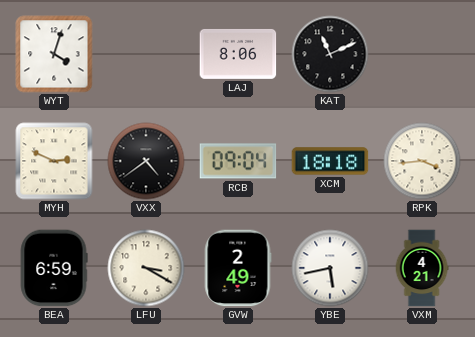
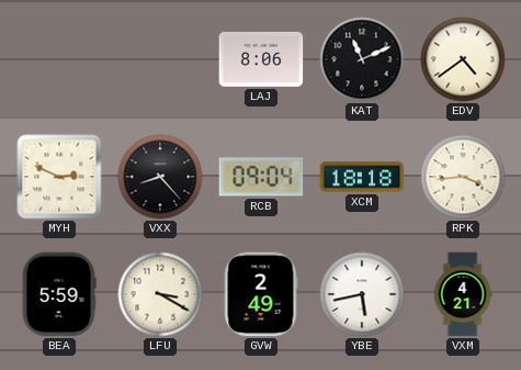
WYT: 4:03 -> none
EDV: none -> 4:39
VXX: 4:39 -> 8:23
BEA: 6:59 -> 5:59
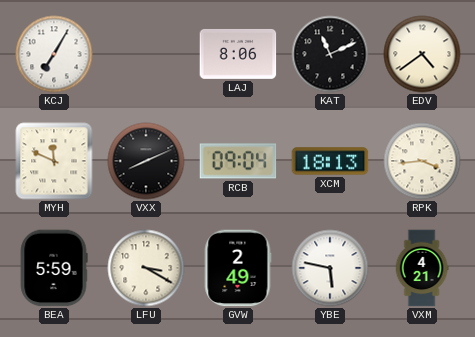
KCJ: none -> 7:05
MYH: 2:49 -> 11:49
VXX: 8:23 -> 8:11
XCM: 18:18 -> 18:13
YBE: 5:43 -> 5:47
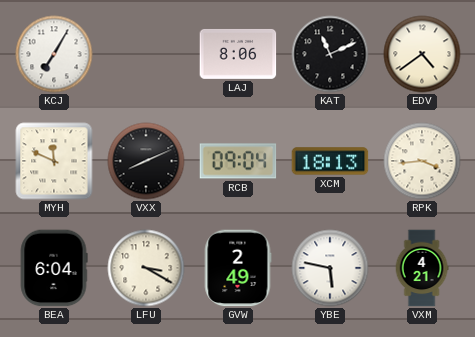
BEA: 5:59 -> 6:04
